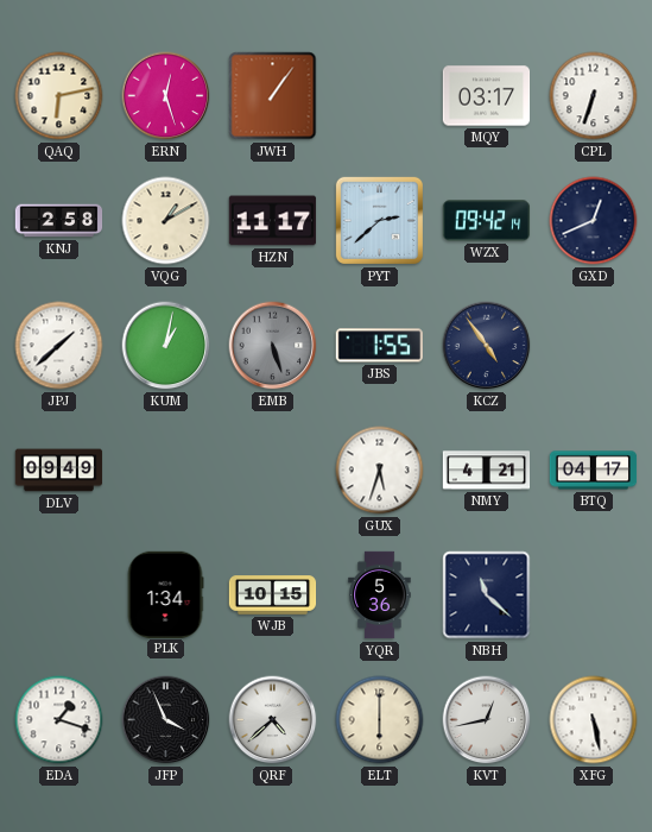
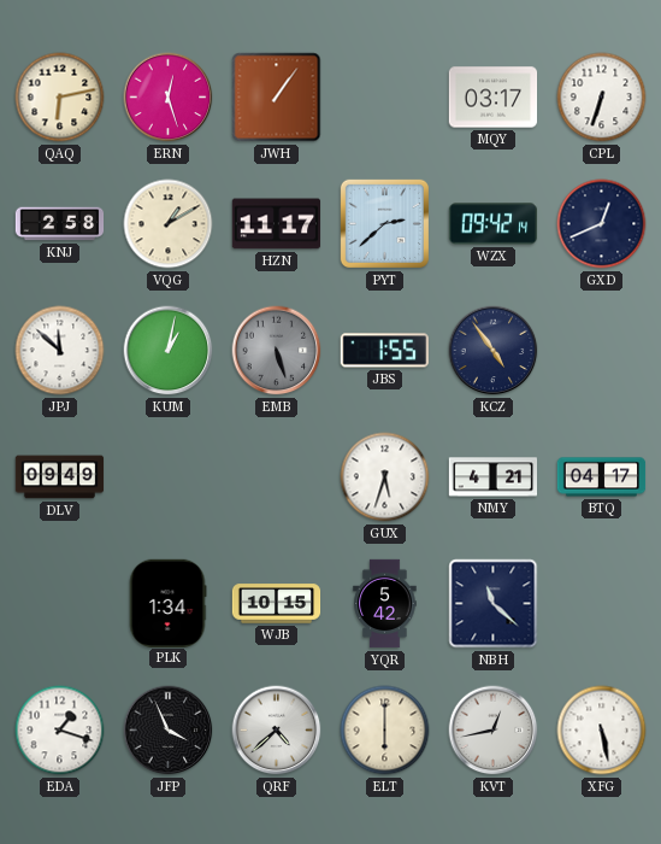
JPJ: 1:38 -> 11:52
YQR: 5:36 -> 5:42
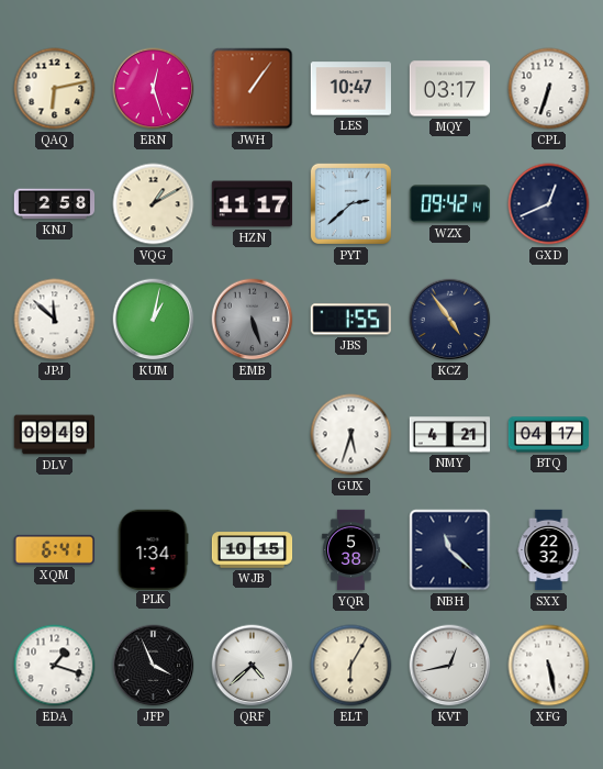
LES: none -> 10:47
XQM: none -> 6:41
YQR: 5:42 -> 5:38
SXX: none -> 22:32
ELT: 6:00 -> 6:05
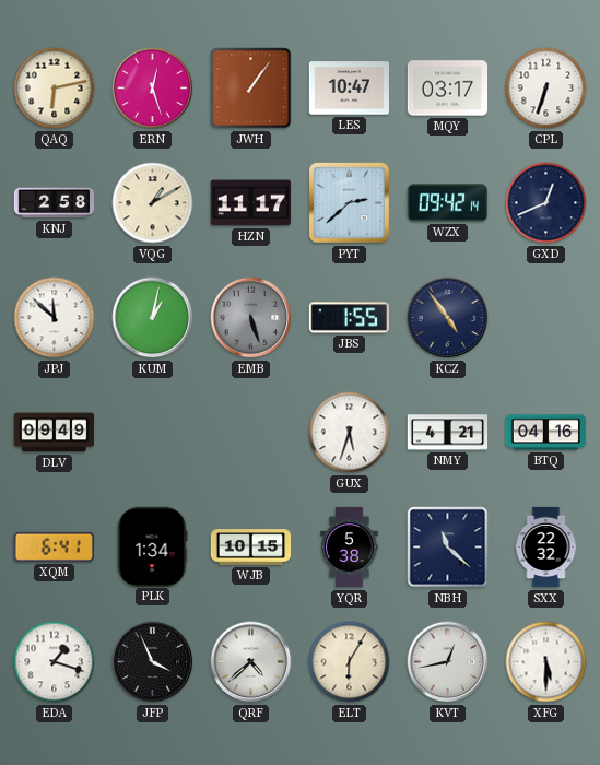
BTQ: 04:17 -> 04:16
XFG: 5:28 -> 5:30
